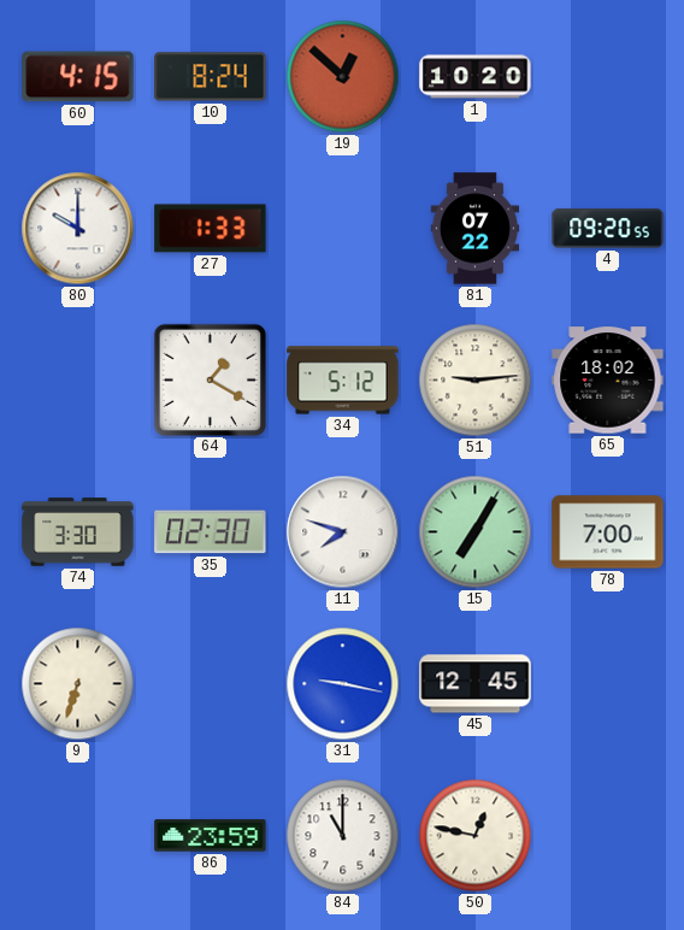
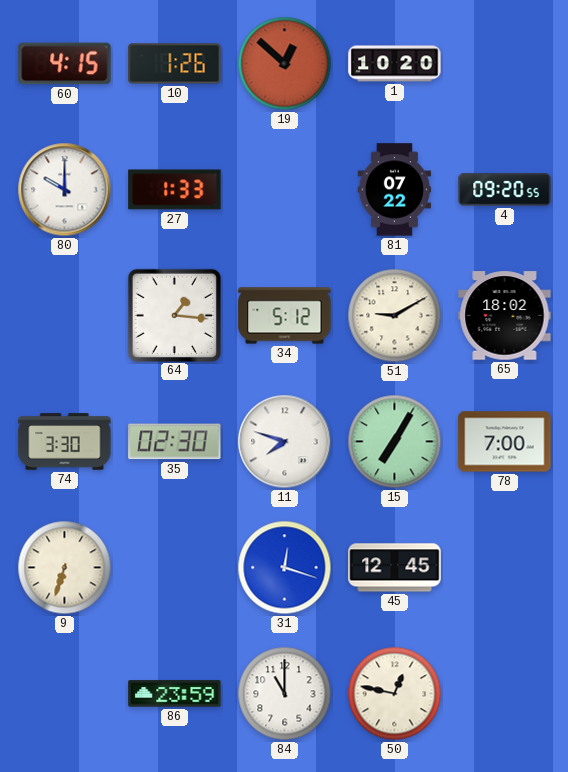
10: 8:24 -> 1:26
64: 1:20 -> 1:16
51: 9:14 -> 9:10
31: 9:17 -> 12:18
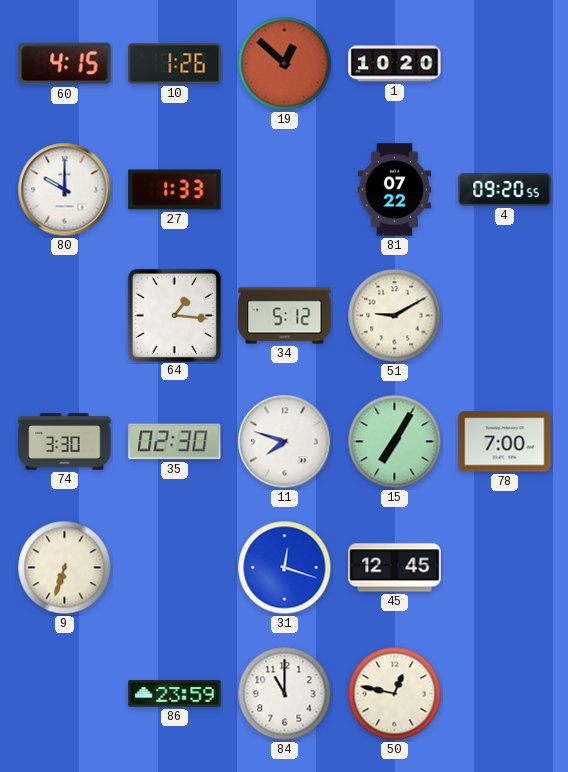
65: 18:02 -> none
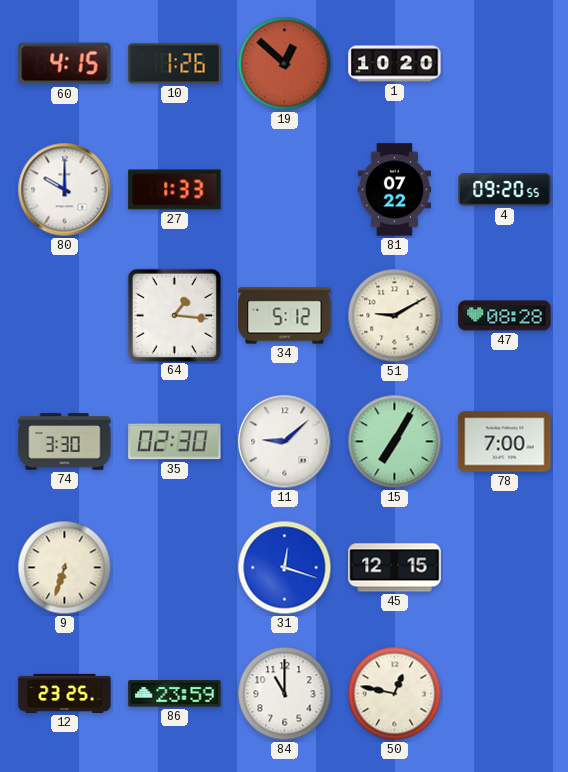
47: none -> 08:28
11: 7:48 -> 9:08
45: 12:45 -> 12:15
12: none -> 23:25
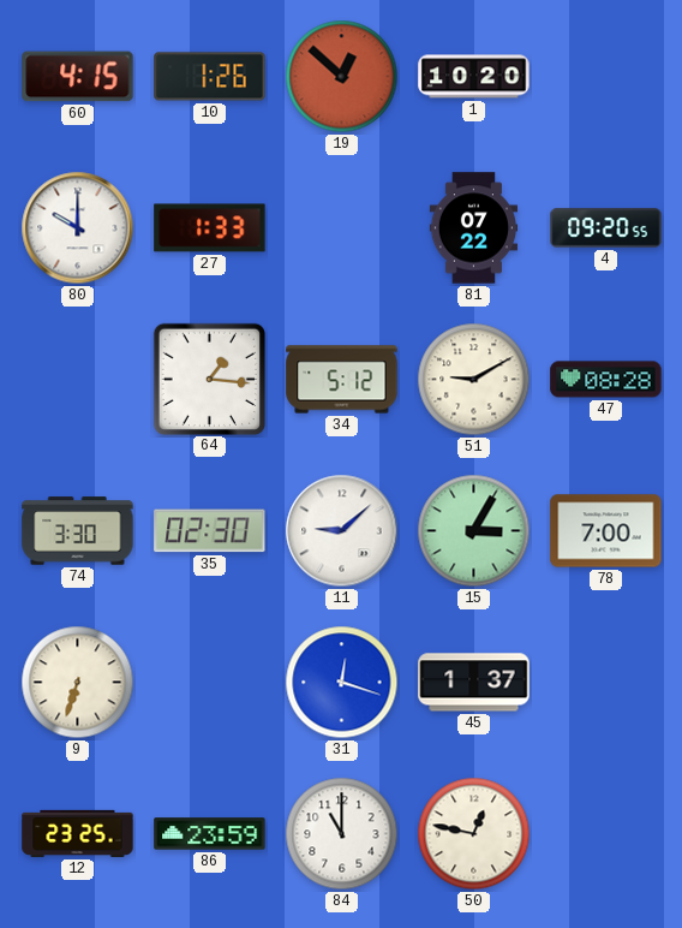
15: 7:05 -> 3:05
45: 12:15 -> 1:37
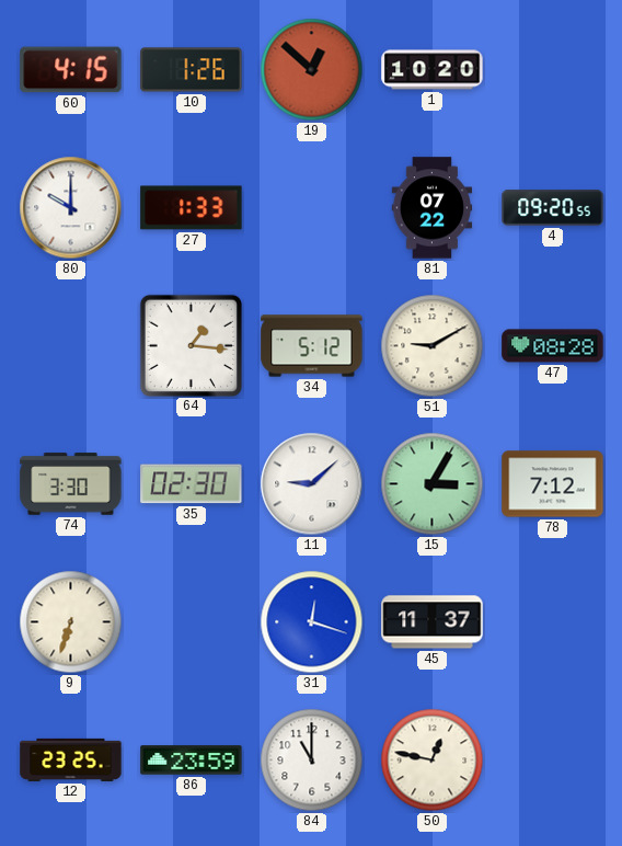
78: 7:00 -> 7:12
45: 1:37 -> 11:37
